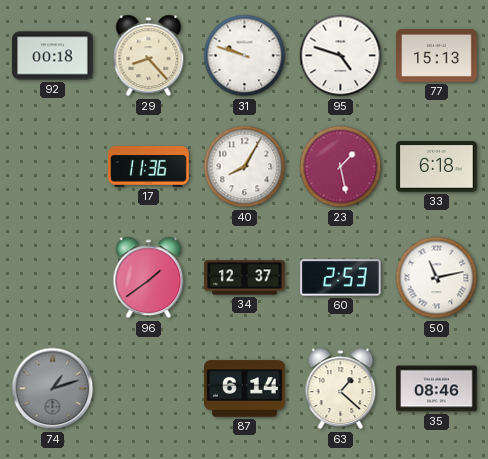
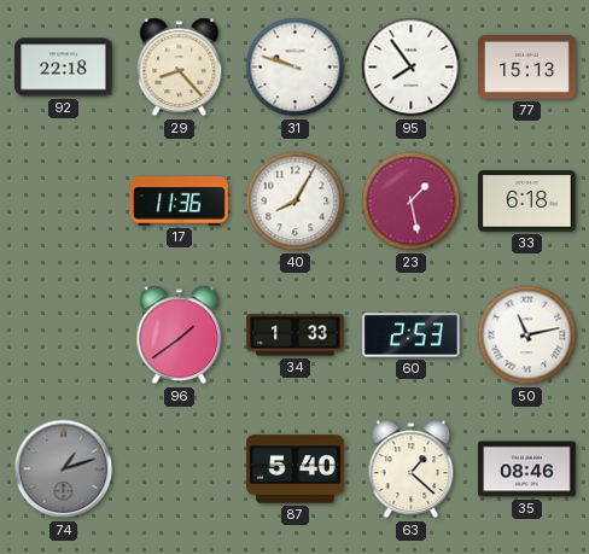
92: 00:18 -> 22:18
95: 4:48 -> 7:54
34: 12:37 -> 1:33
87: 6:14 -> 5:40
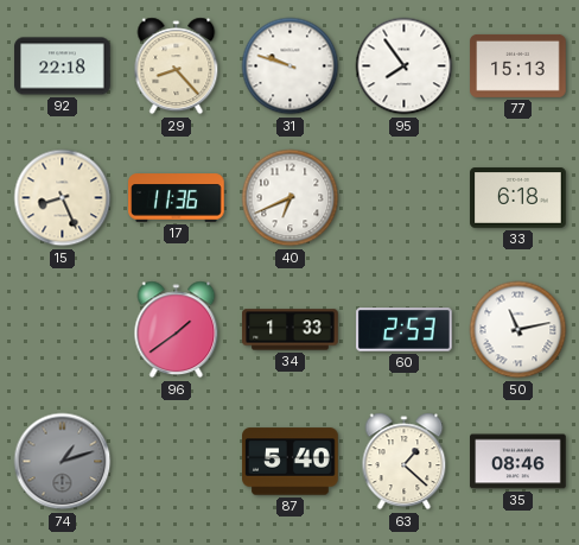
15: none -> 8:26
40: 8:05 -> 6:41
23: 1:28 -> none
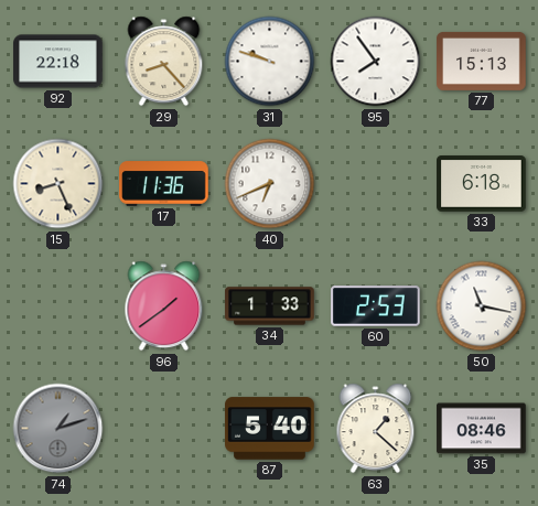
50: 11:13 -> 11:17
